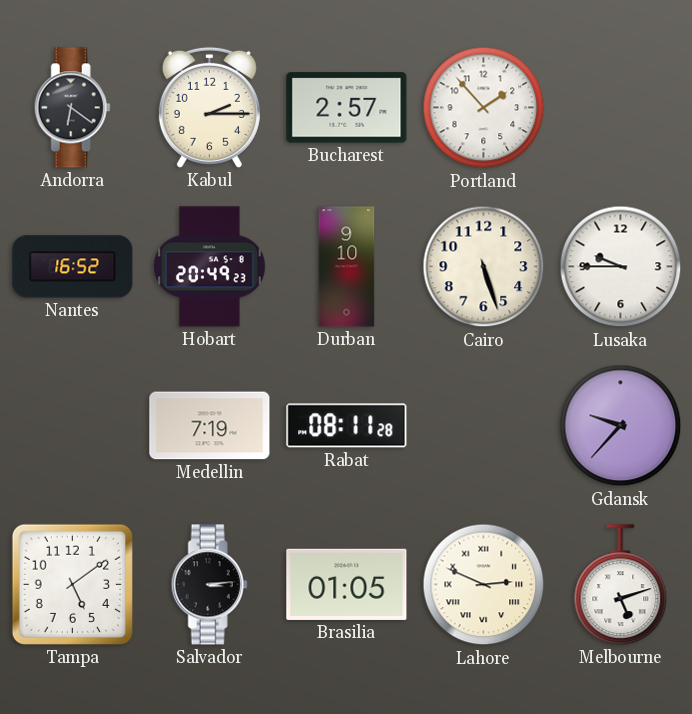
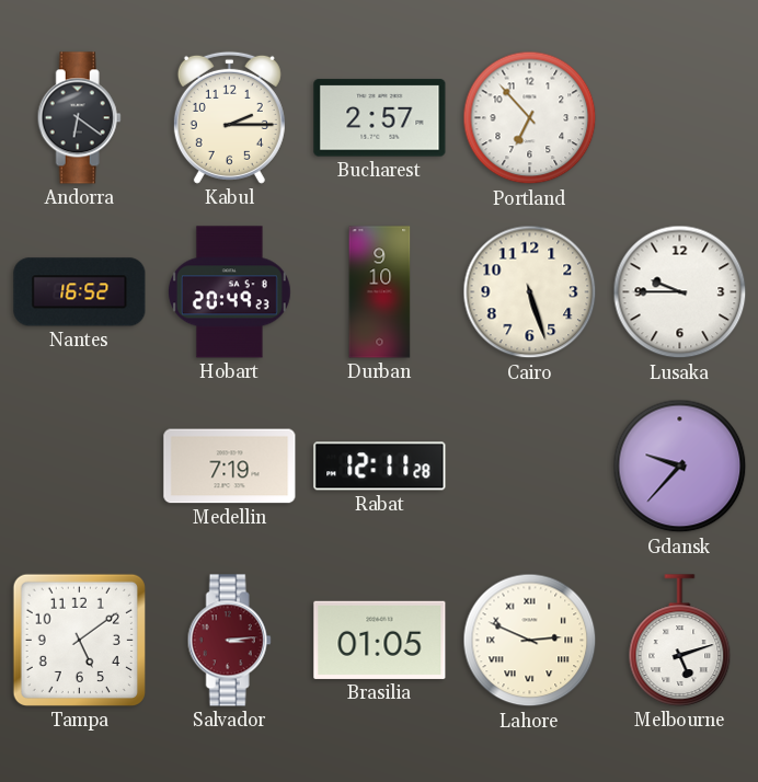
Portland: 1:53 -> 6:53
Rabat: 08:11 -> 12:11
Salvador dial: black -> burgundy
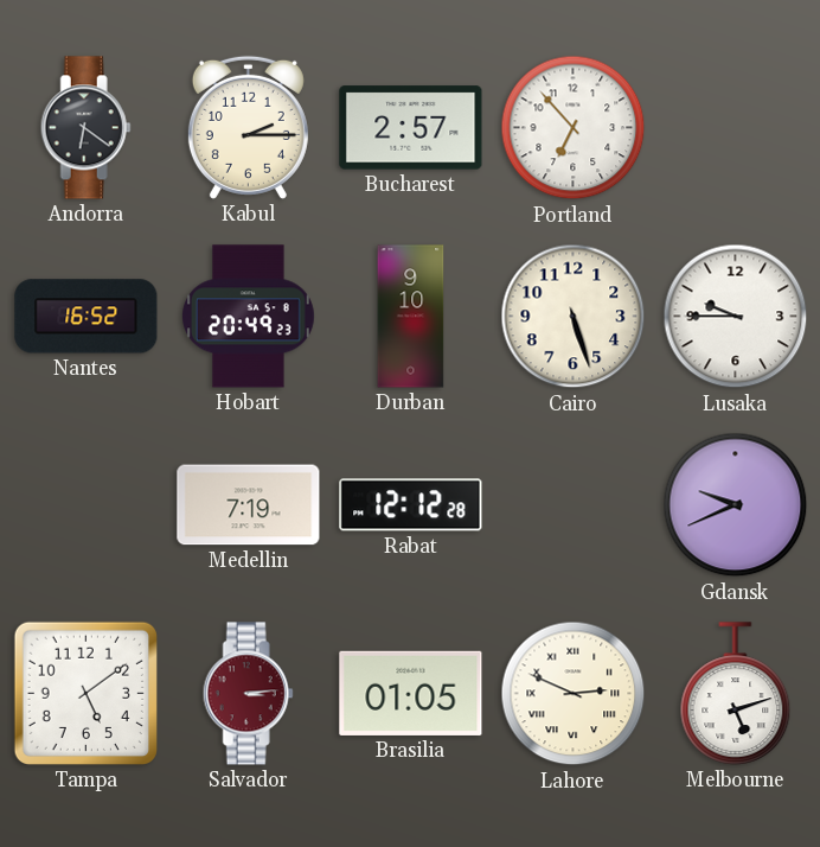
Rabat: 12:11 -> 12:12
Gdansk: 9:37 -> 9:41
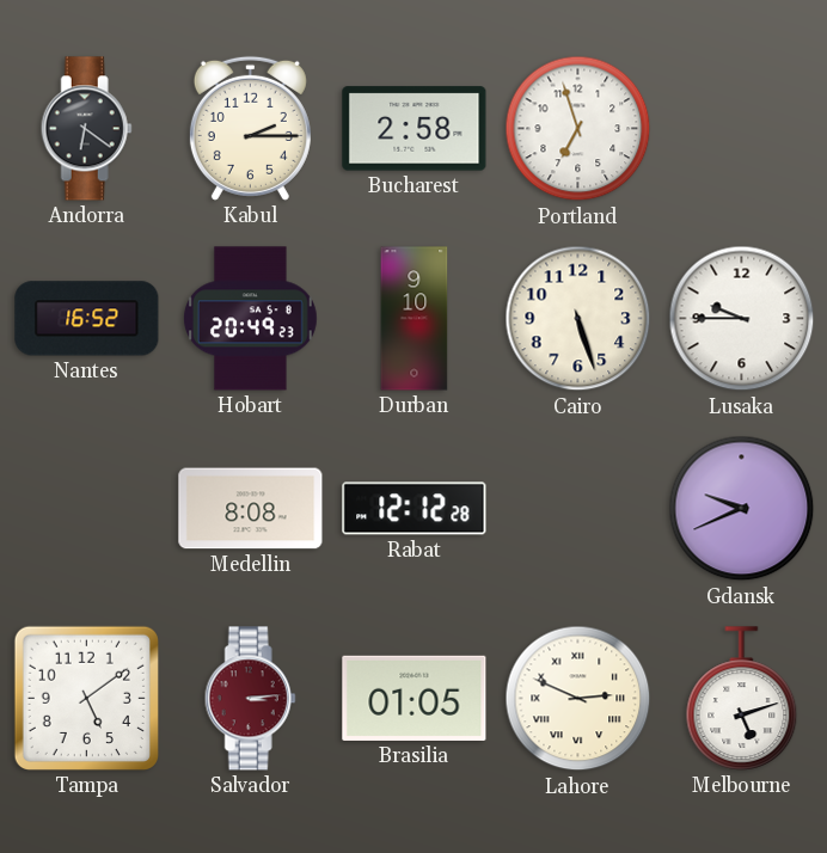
Bucharest: 2:57 -> 2:58
Portland: 6:53 -> 6:57
Medellin: 7:19 -> 8:08
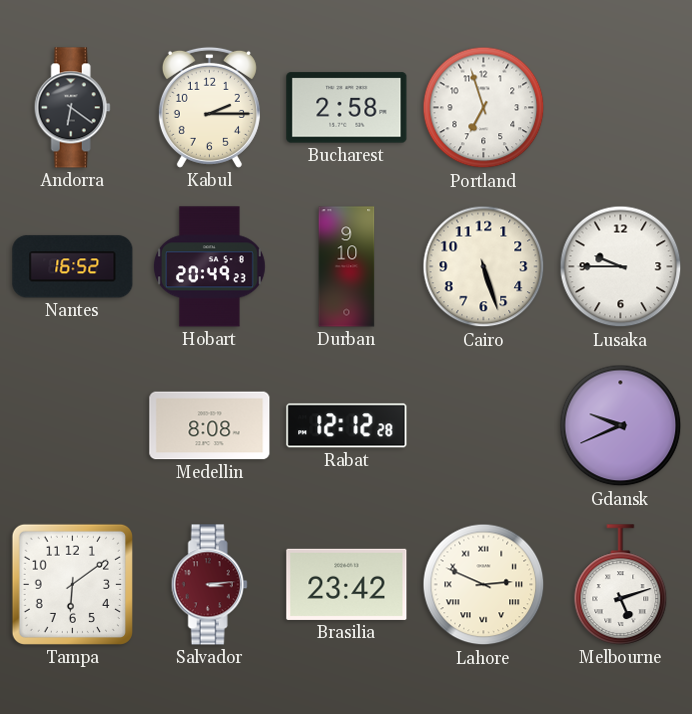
Tampa: 5:09 -> 6:09
Brasilia: 01:05 -> 23:42
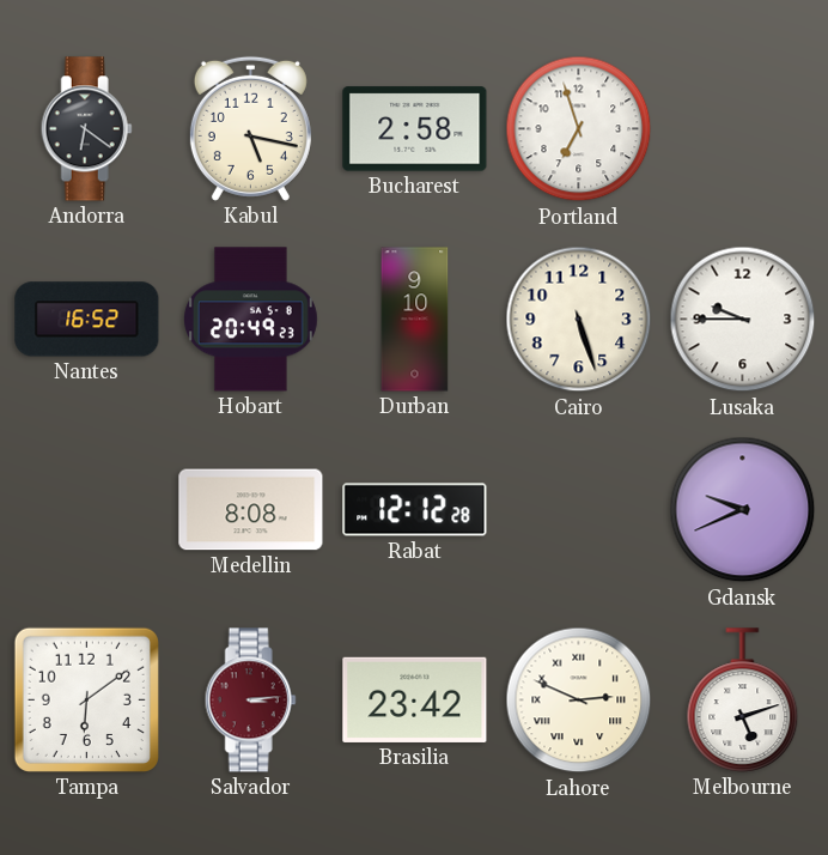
Kabul: 2:15 -> 5:17
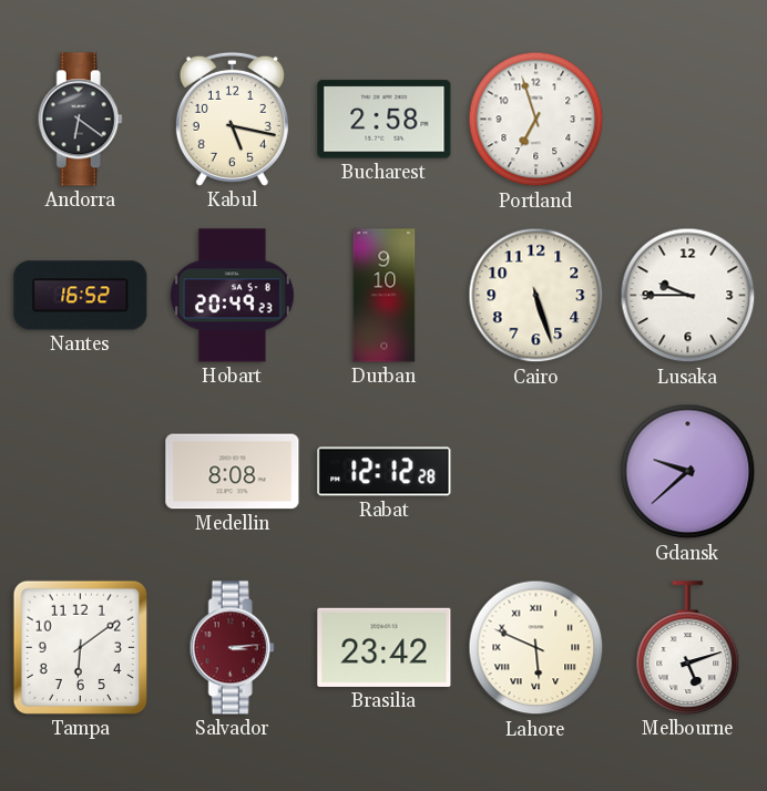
Gdansk: 9:41 -> 9:38
Lahore: 2:49 -> 5:49
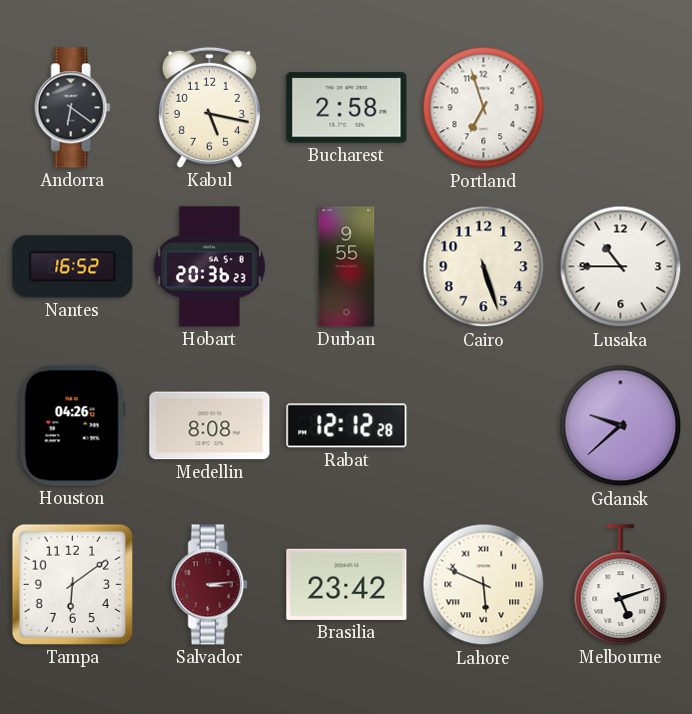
Hobart: 20:49 -> 20:36
Durban: 9:10 -> 9:55
Lusaka: 9:45 -> 10:45
Houston: none -> 04:26
